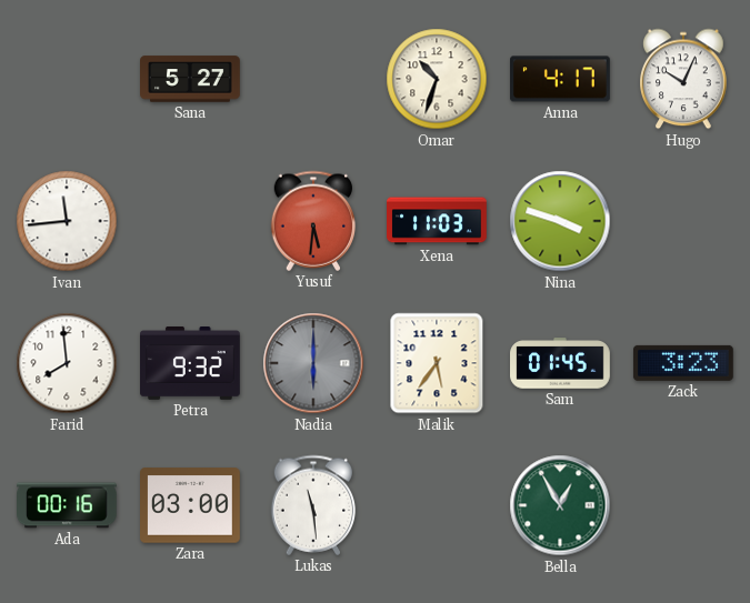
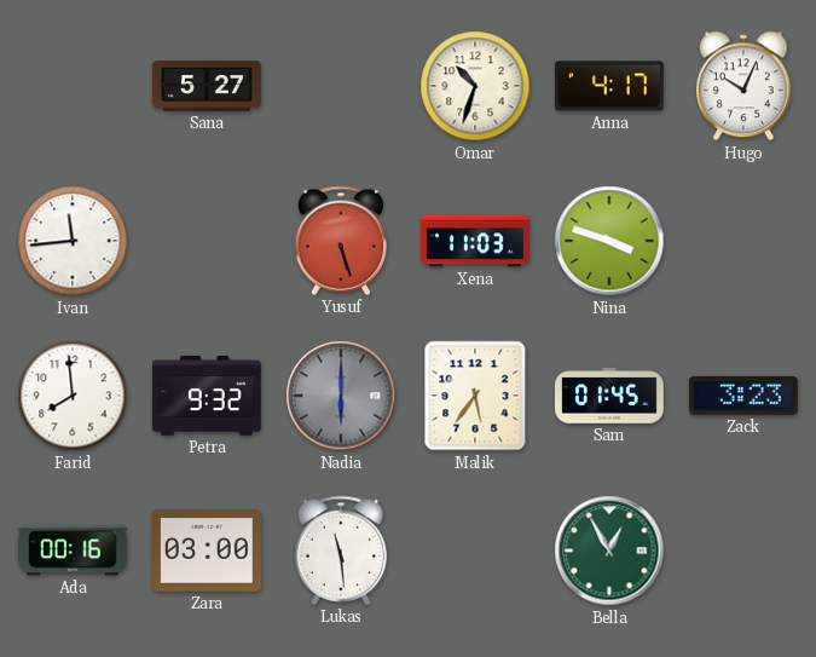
Yusuf: 5:31 -> 5:27
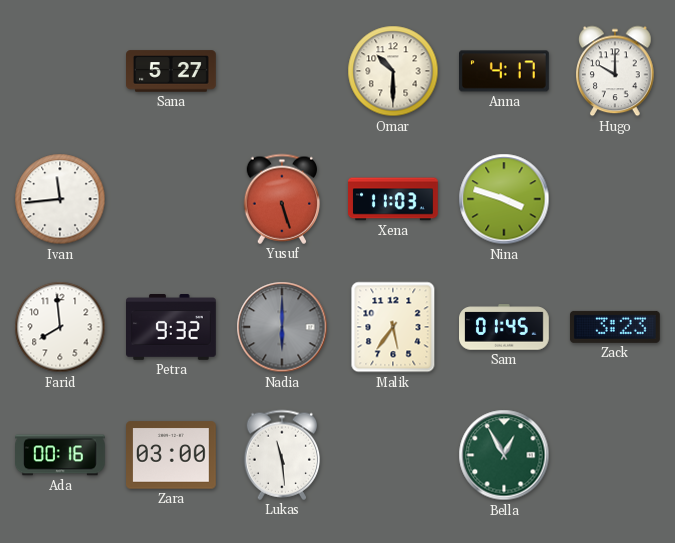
Omar: 10:33 -> 10:30
Hugo: 10:04 -> 10:00
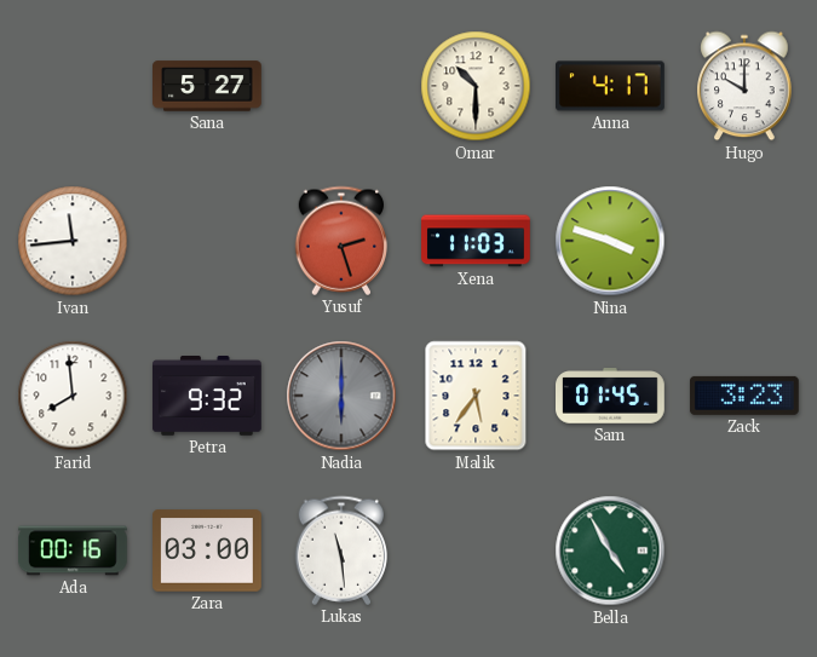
Yusuf: 5:27 -> 2:27
Bella: 12:55 -> 4:55
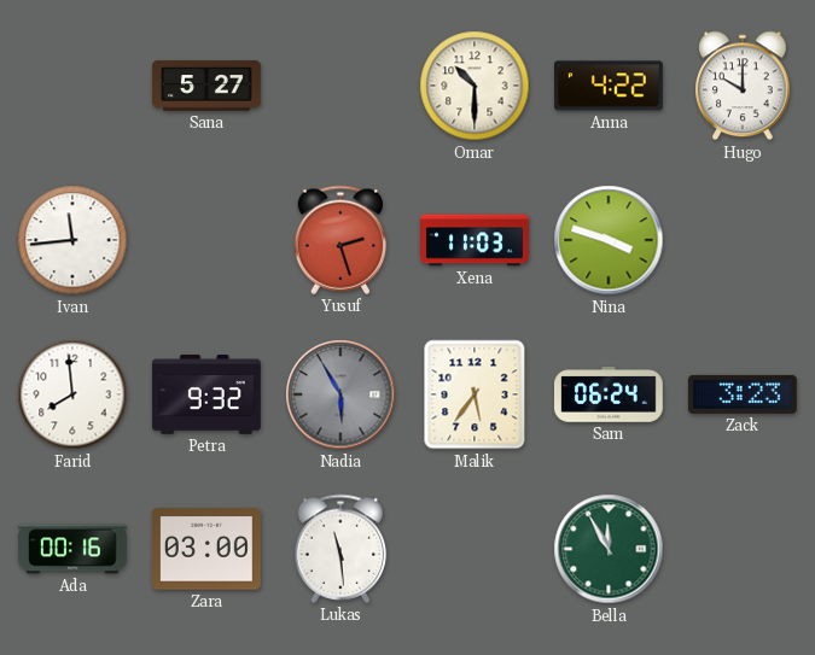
Anna: 4:17 -> 4:22
Nadia: 6:00 -> 5:55
Sam: 01:45 -> 06:24
Bella: 4:55 -> 11:55
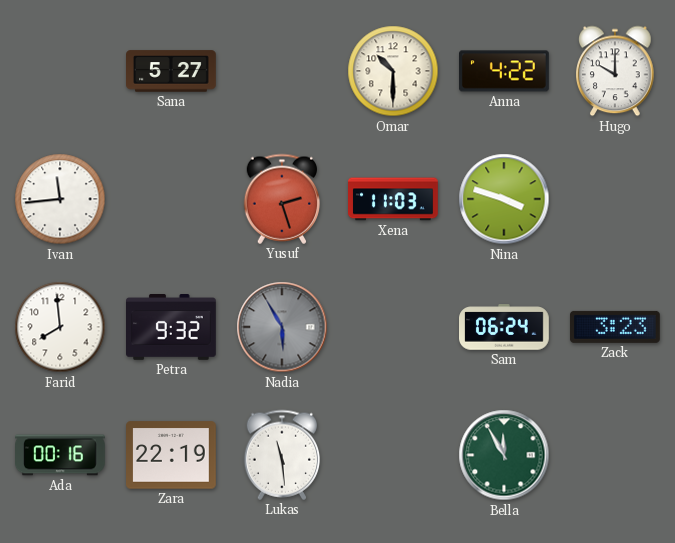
Malik: 5:36 -> none
Zara: 03:00 -> 22:19
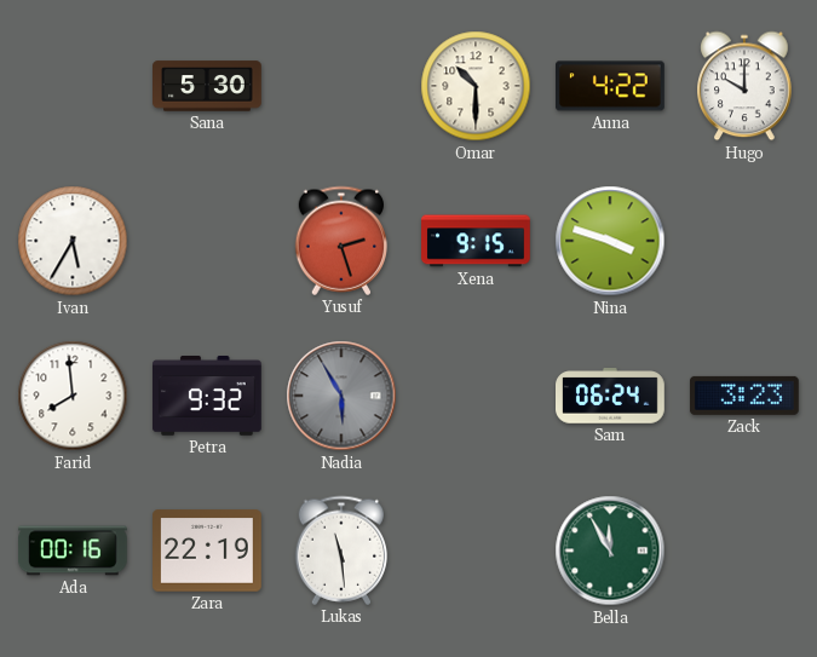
Sana: 5:27 -> 5:30
Ivan: 11:44 -> 5:35
Xena: 11:03 -> 9:15
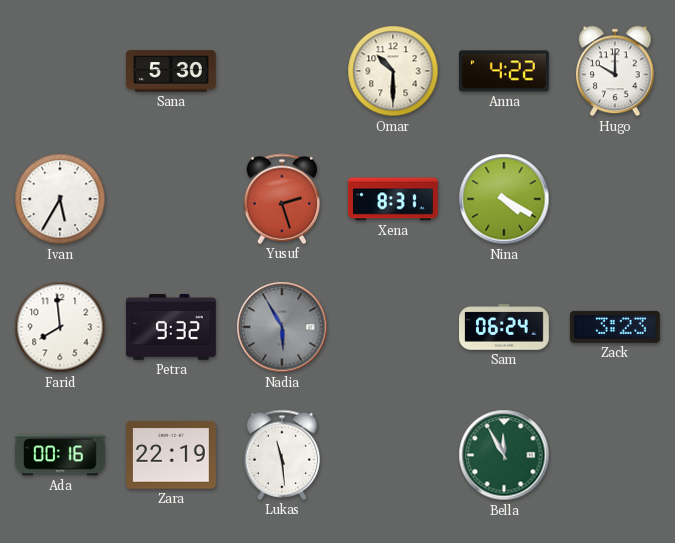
Xena: 9:15 -> 8:31
Nina: 3:48 -> 4:20
